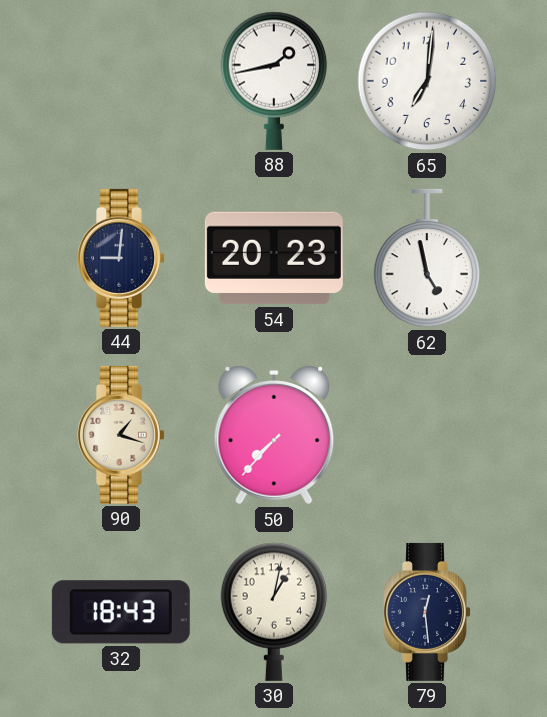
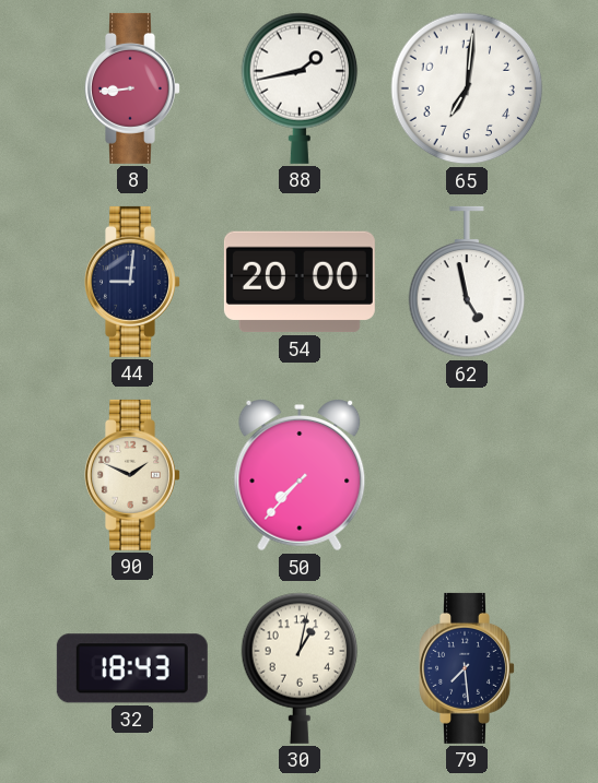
8: none -> 8:44
54: 20:23 -> 20:00
90: 1:18 -> 1:49
79: 12:29 -> 7:29
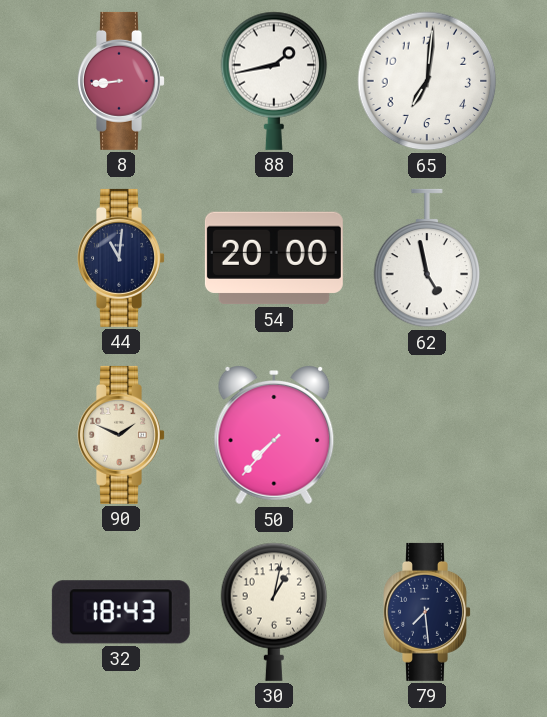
44: 9:01 -> 11:01
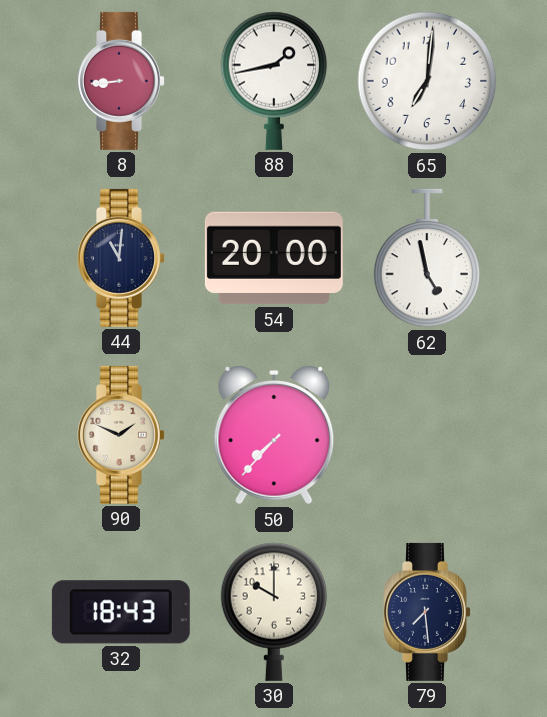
30: 1:02 -> 10:00
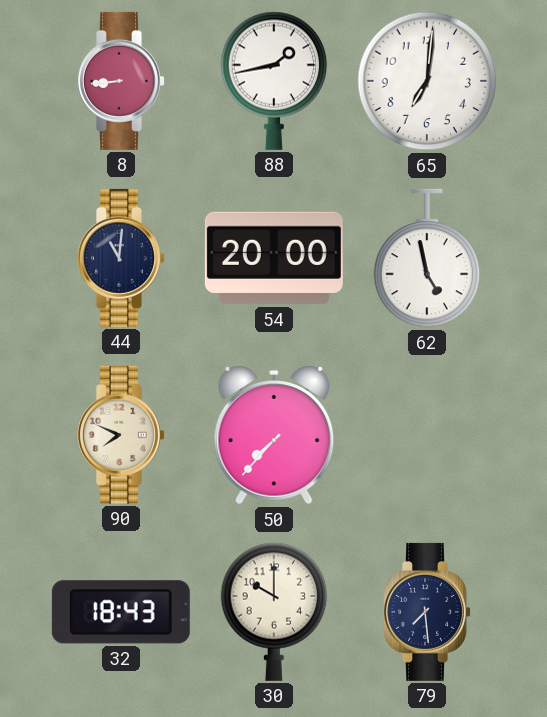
90: 1:49 -> 7:49
